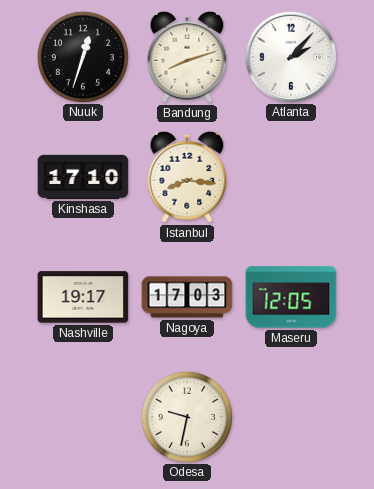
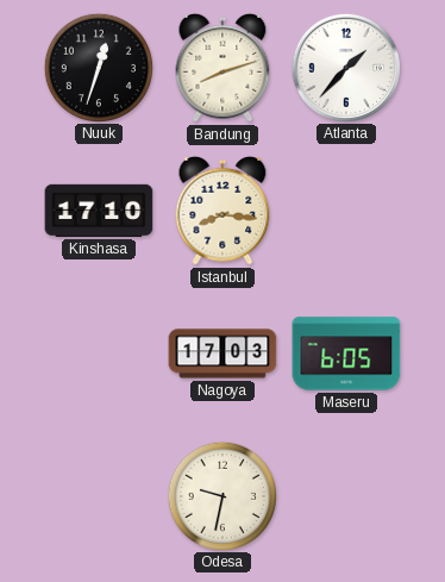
Atlanta: 2:07 -> 1:37
Nashville: 19:17 -> none
Maseru: 12:05 -> 6:05
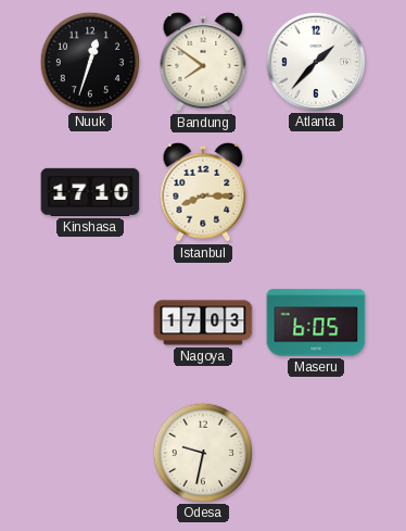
Bandung: 8:12 -> 7:51
Istanbul: 8:16 -> 8:15
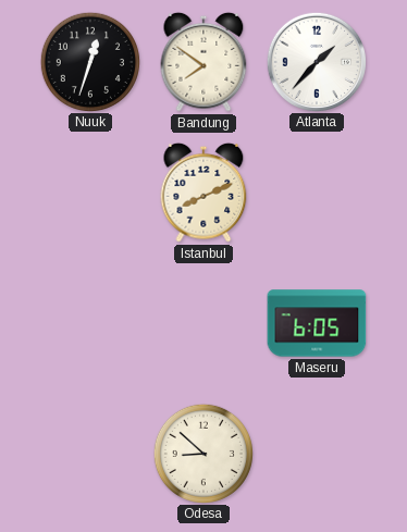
Kinshasa: 17:10 -> none
Istanbul: 8:15 -> 8:11
Nagoya: 17:03 -> none
Odesa: 9:32 -> 8:52
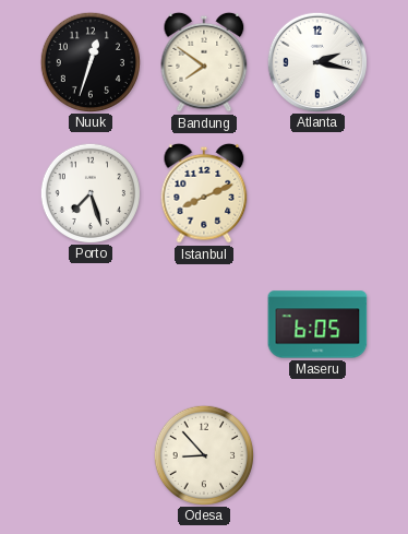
Atlanta: 1:37 -> 2:17
Porto: none -> 7:27
Odesa: 8:52 -> 8:53
